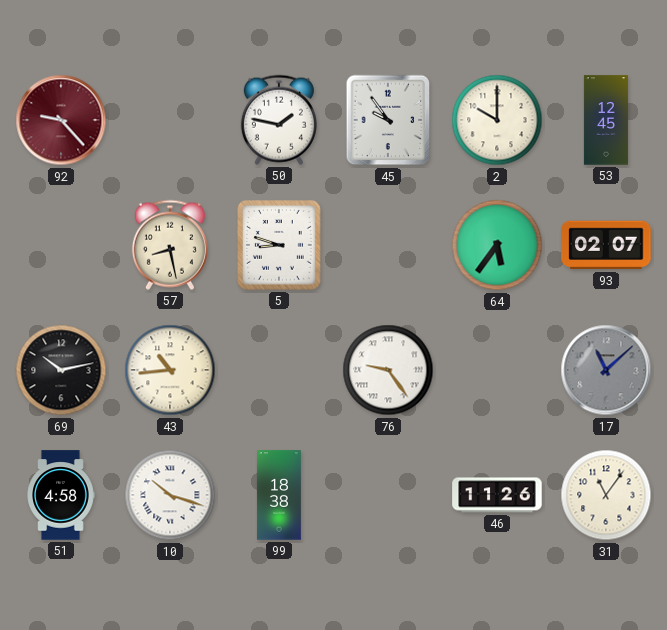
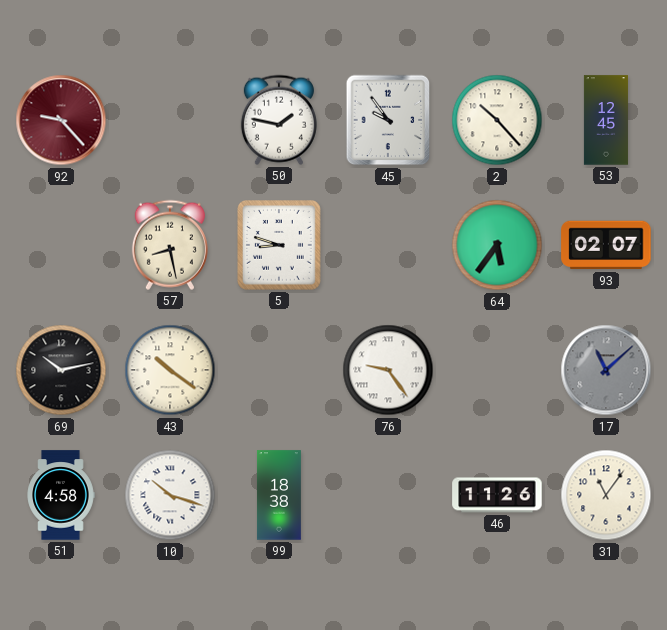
2: 10:00 -> 10:23
43: 10:44 -> 10:21
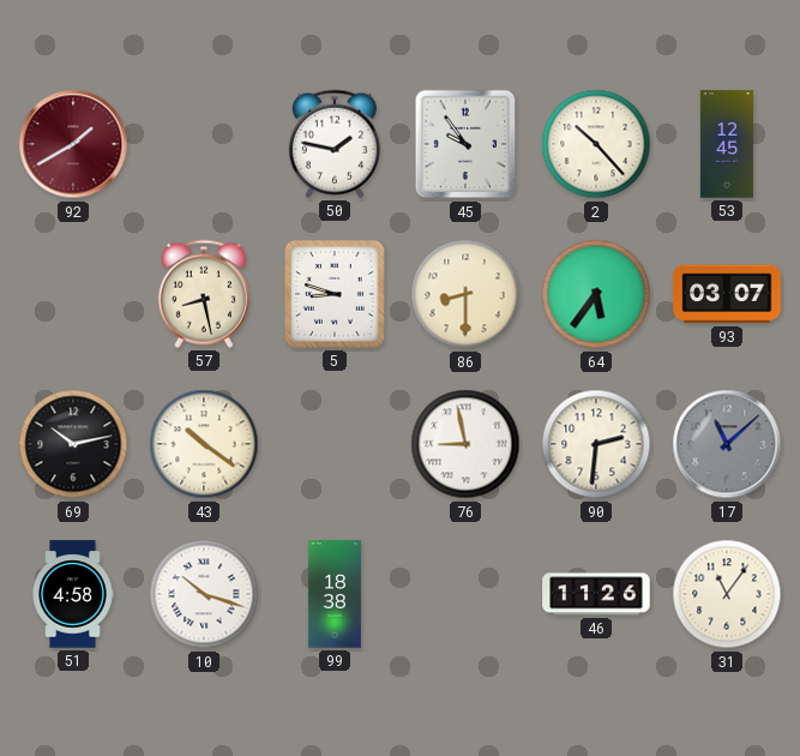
92: 9:23 -> 1:40
86: none -> 8:30
93: 02:07 -> 03:07
76: 9:24 -> 8:58
90: none -> 2:31
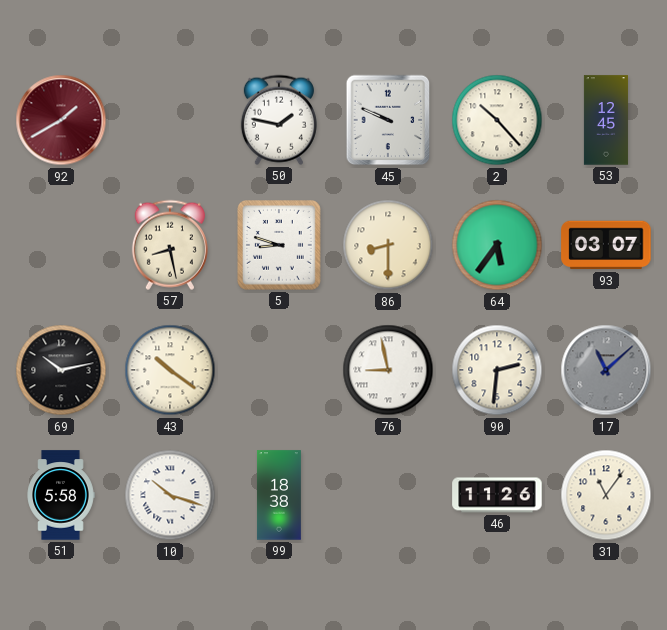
45: 9:54 -> 9:49
51: 4:58 -> 5:58
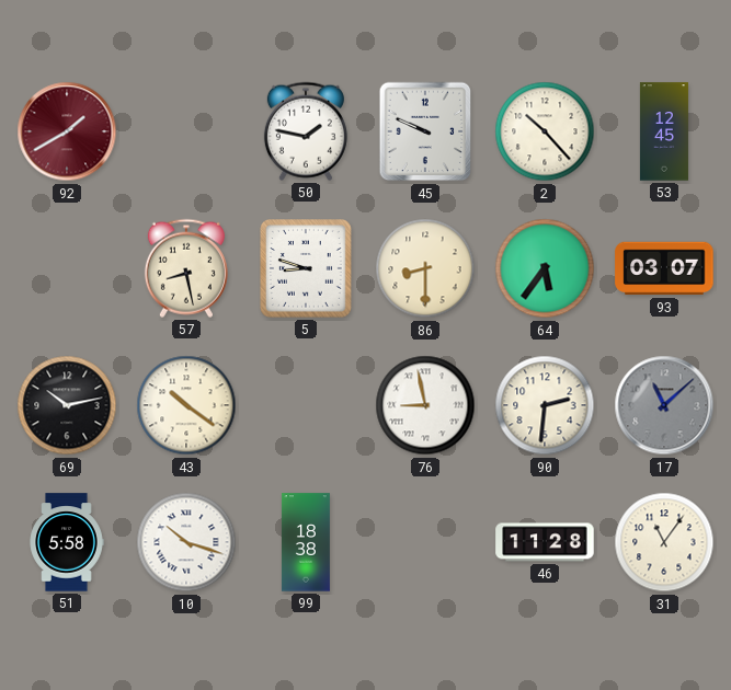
46: 11:26 -> 11:28
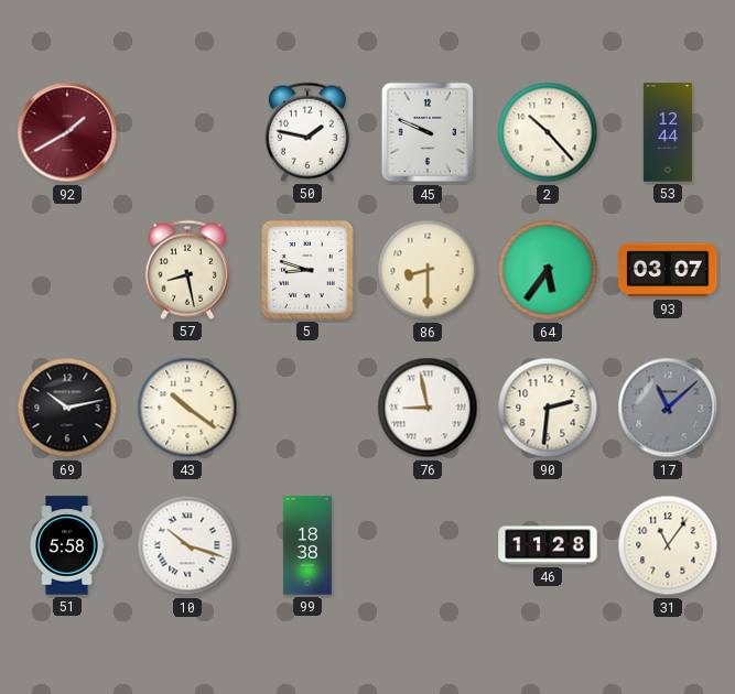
53: 12:45 -> 12:44
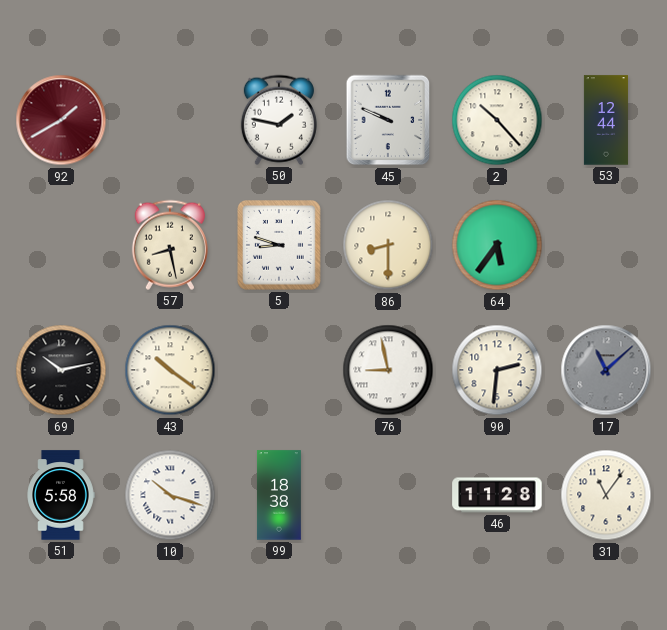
93: 03:07 -> none
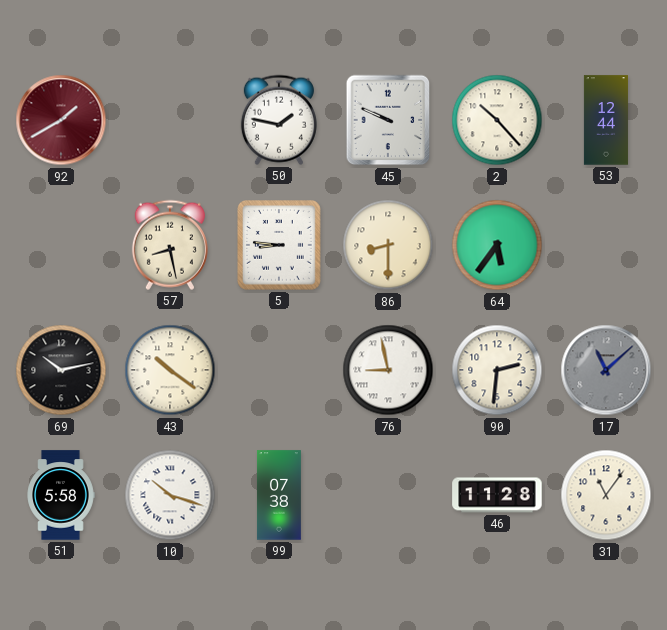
5: 8:48 -> 8:46
99: 18:38 -> 07:38
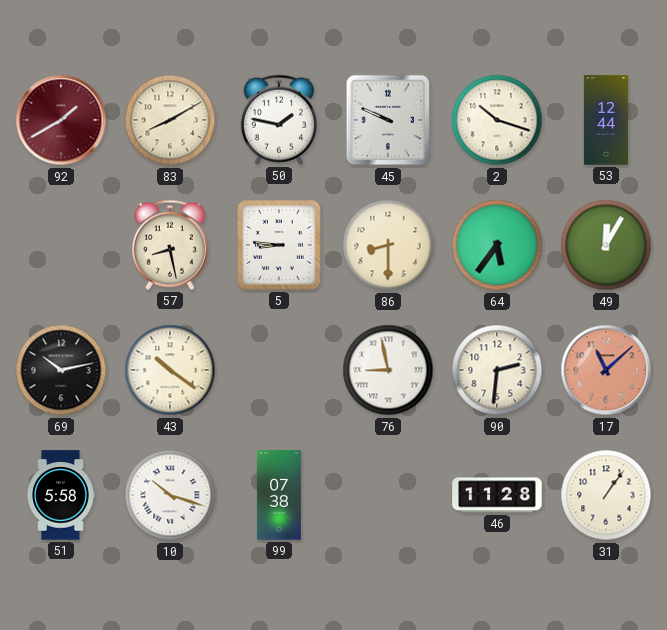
83: none -> 8:10
2: 10:23 -> 10:18
49: none -> 12:05
17 dial: grey -> salmon
31: 11:06 -> 1:06
